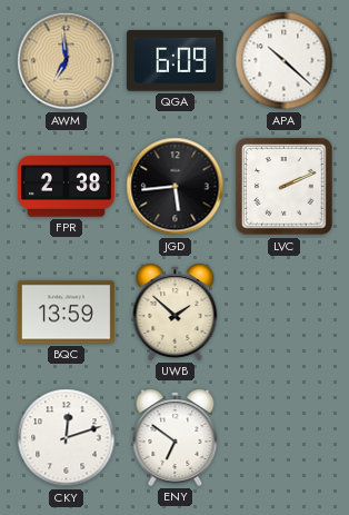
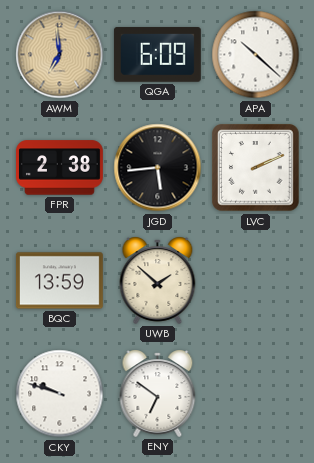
CKY: 12:12 -> 9:48
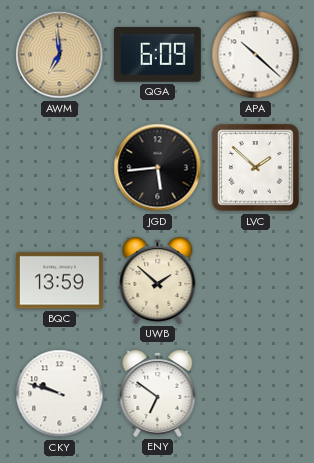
FPR: 2:38 -> none
LVC: 2:11 -> 1:52
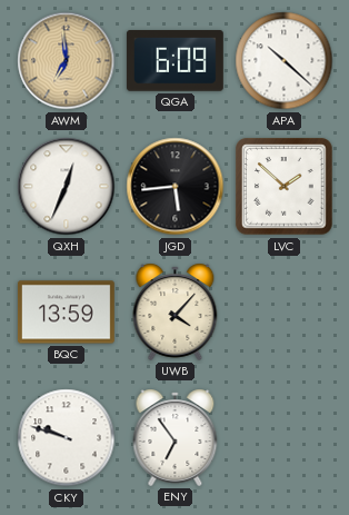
QXH: none -> 12:34
UWB: 1:52 -> 4:07
ENY: 6:51 -> 6:54
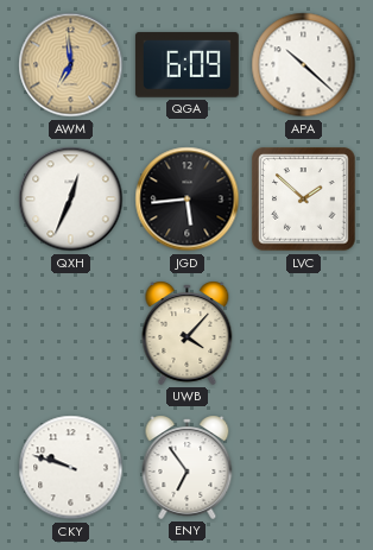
BQC: 13:59 -> none
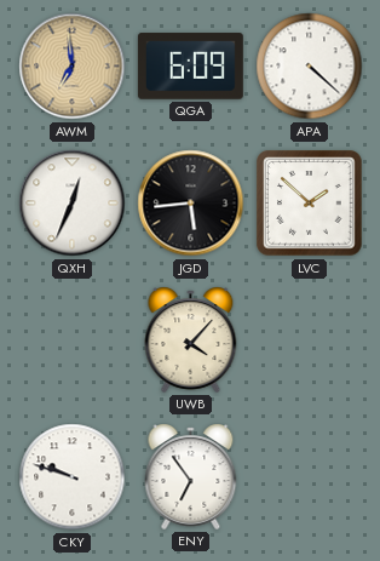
APA: 10:22 -> 4:22
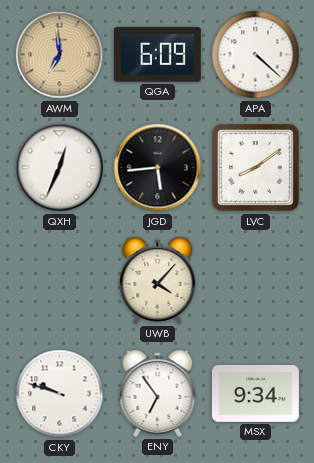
LVC: 1:52 -> 8:09
MSX: none -> 9:34
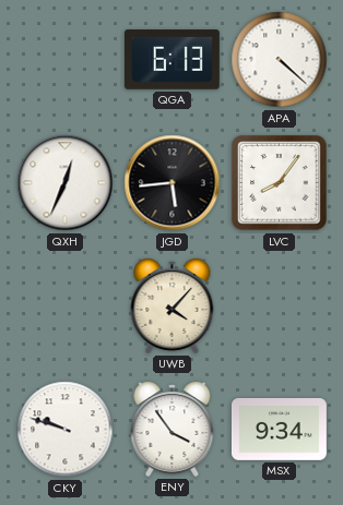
AWM: 6:59 -> none
QGA: 6:09 -> 6:13
LVC: 8:09 -> 8:06
ENY: 6:54 -> 3:54
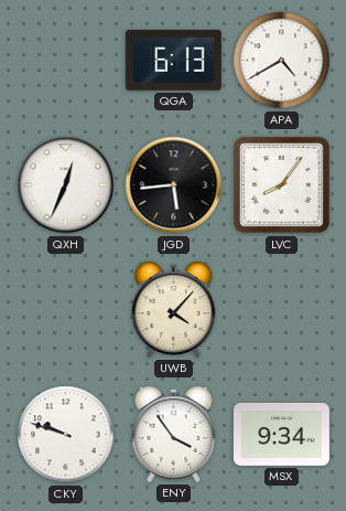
APA: 4:22 -> 4:40
